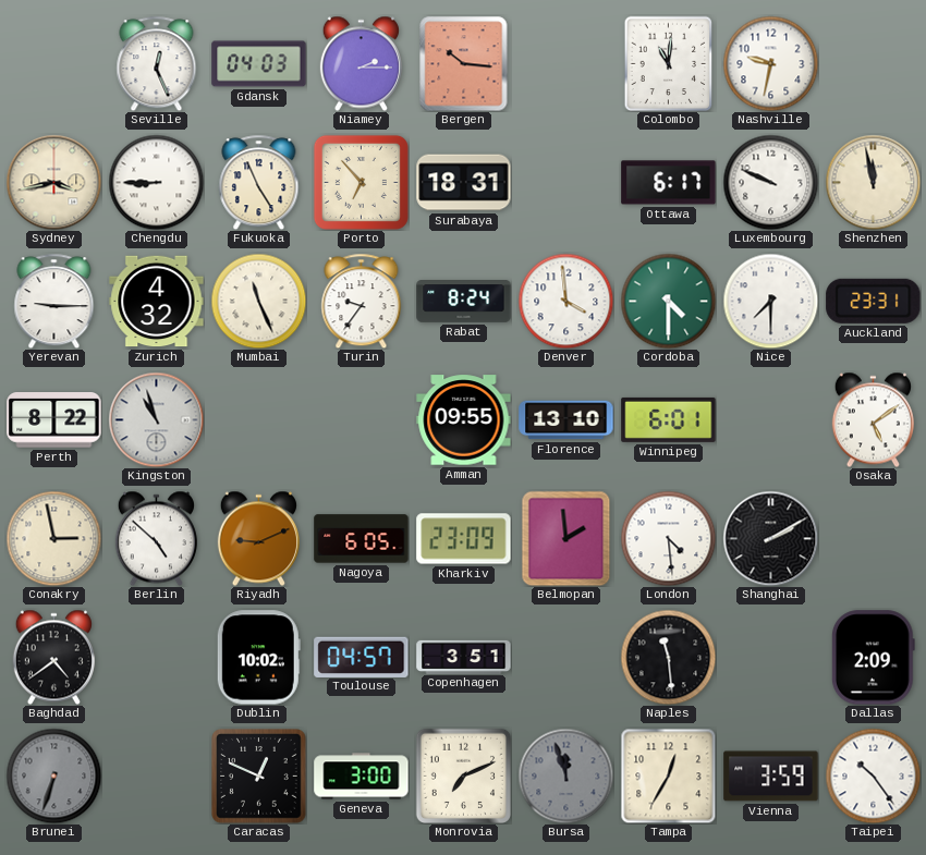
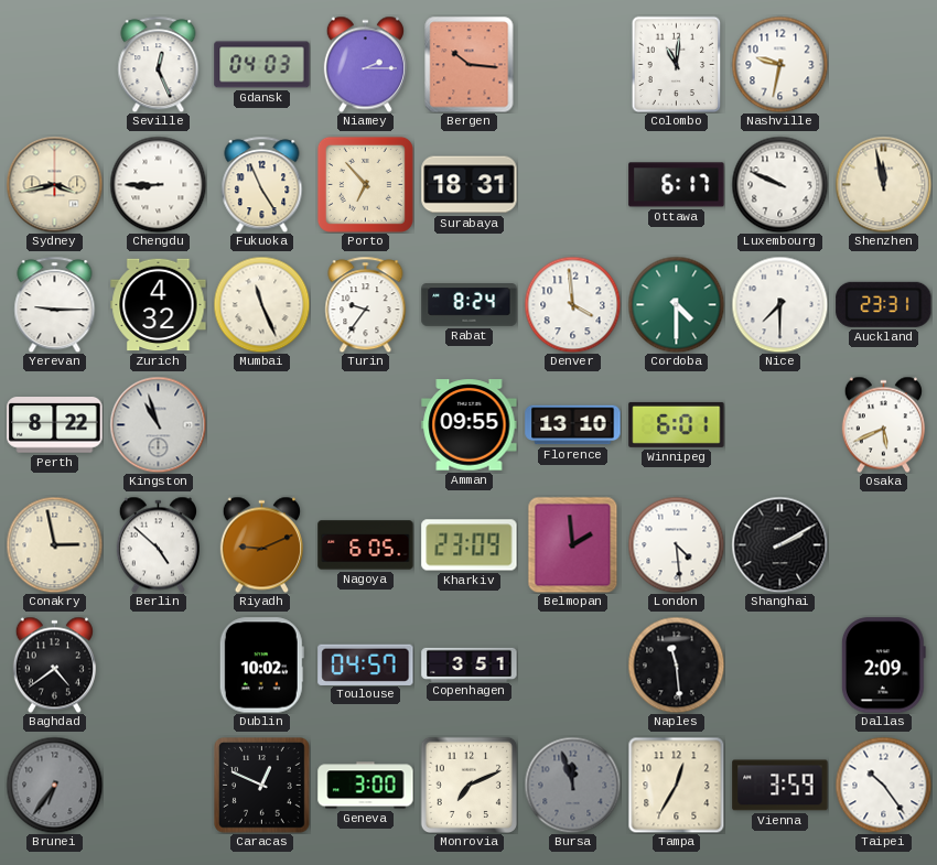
Osaka: 5:09 -> 5:41
Brunei: 6:33 -> 6:36
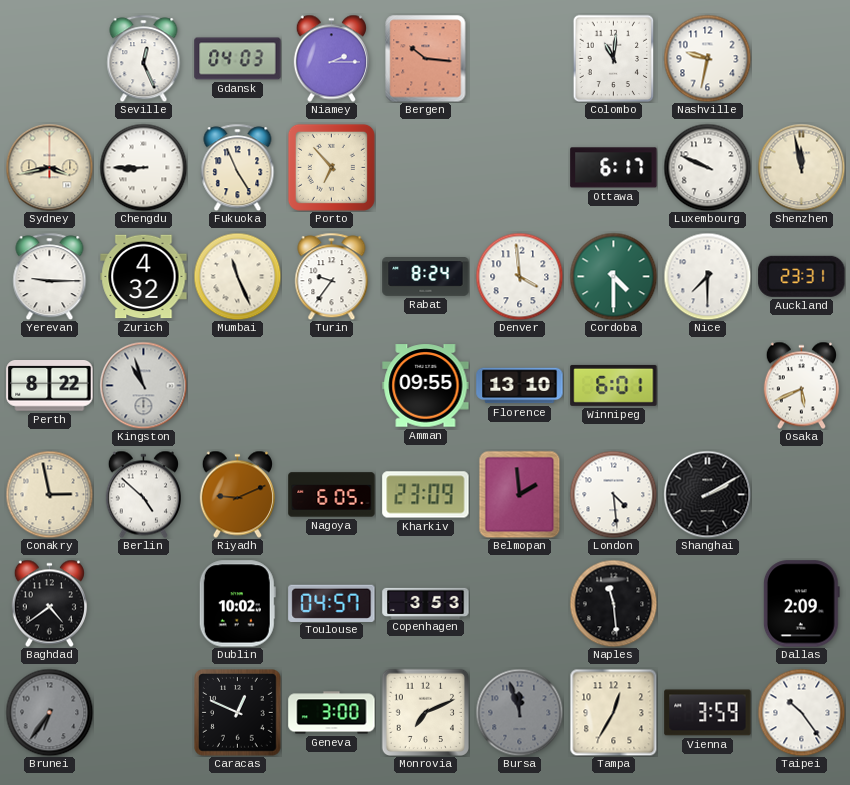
Surabaya: 18:31 -> none
Copenhagen: 3:51 -> 3:53
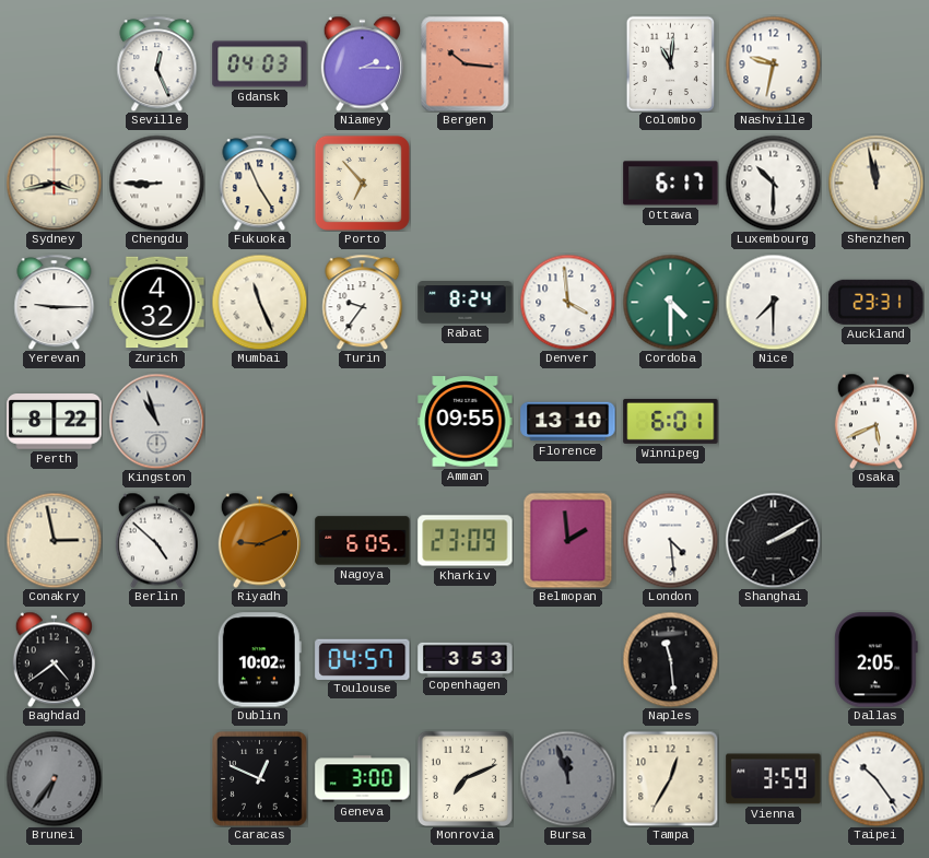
Luxembourg: 9:49 -> 10:30
Dallas: 2:09 -> 2:05
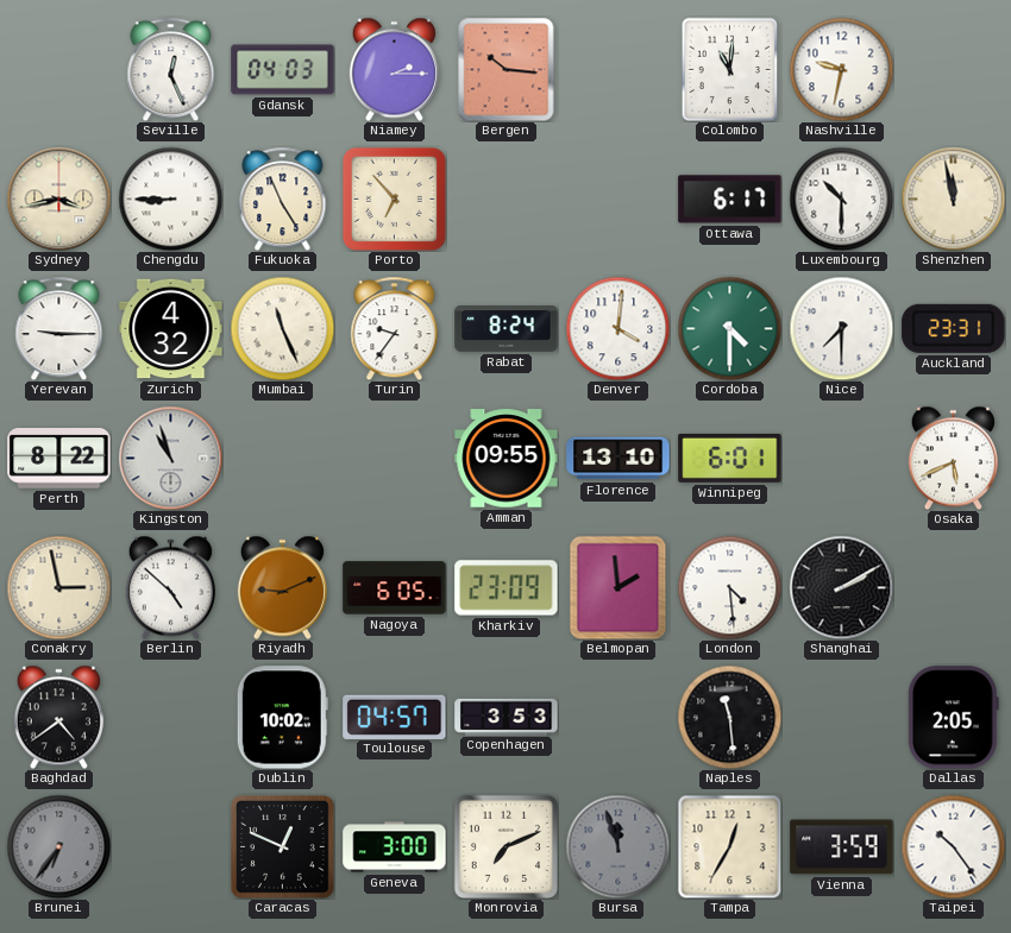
Denver: 3:59 -> 4:01
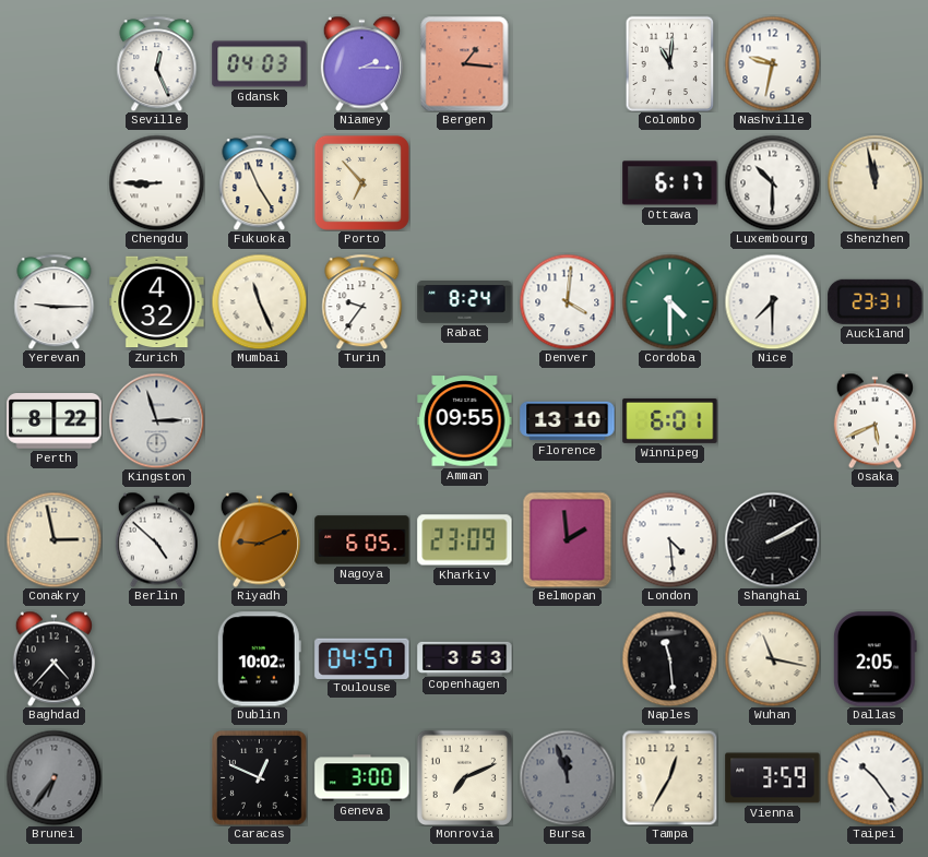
Bergen: 10:16 -> 1:16
Sydney: 3:43 -> none
Kingston: 10:57 -> 2:57
Baghdad: 4:39 -> 4:37
Wuhan: none -> 11:17
